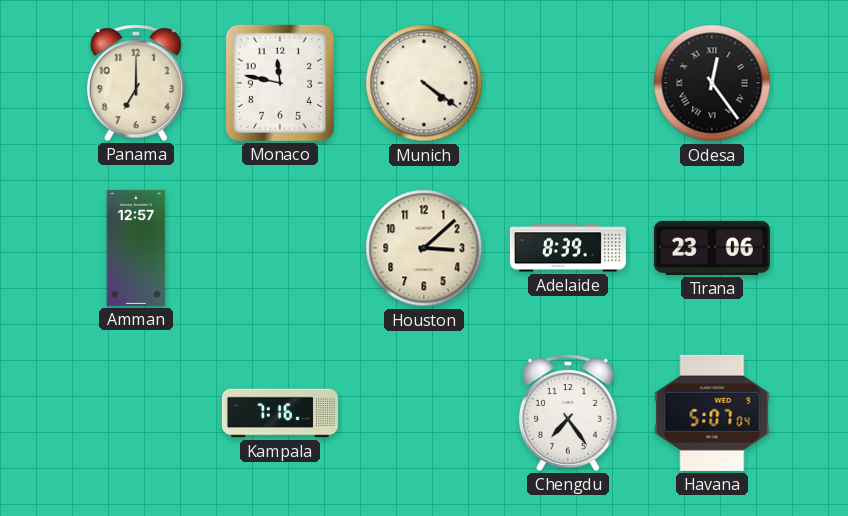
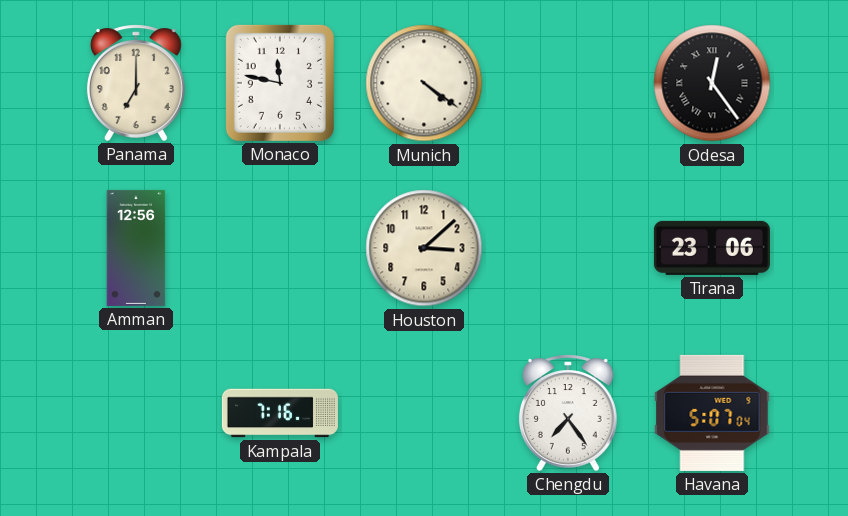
Amman: 12:57 -> 12:56
Adelaide: 8:39 -> none
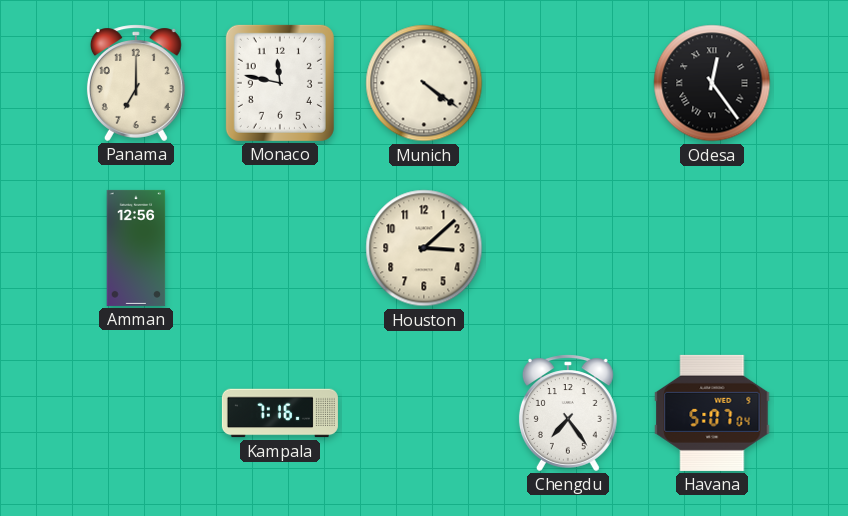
Tirana: 23:06 -> none
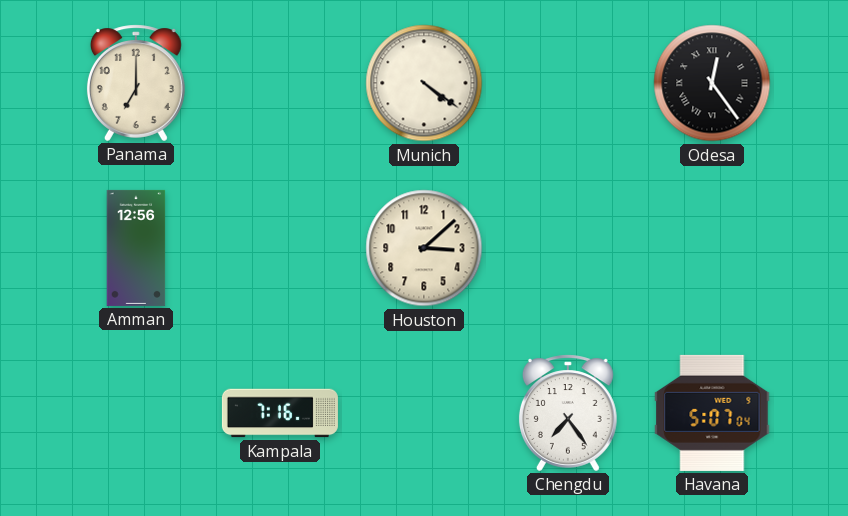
Monaco: 11:47 -> none
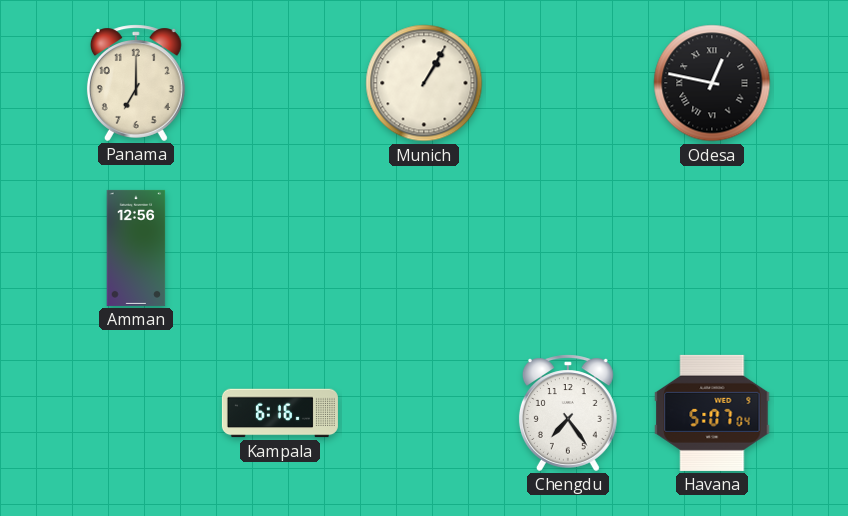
Munich: 4:21 -> 1:05
Odesa: 12:24 -> 12:47
Houston: 3:08 -> none
Kampala: 7:16 -> 6:16
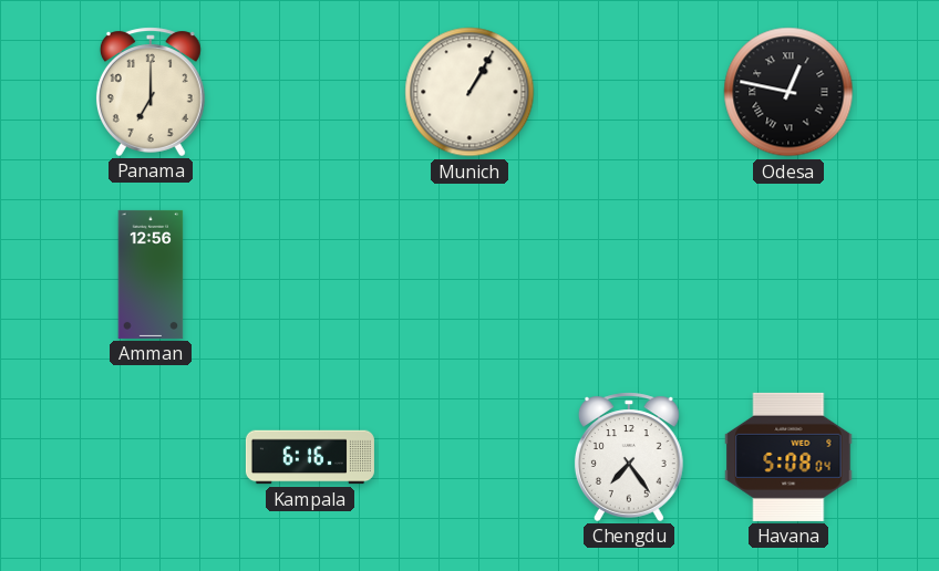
Havana: 5:07 -> 5:08
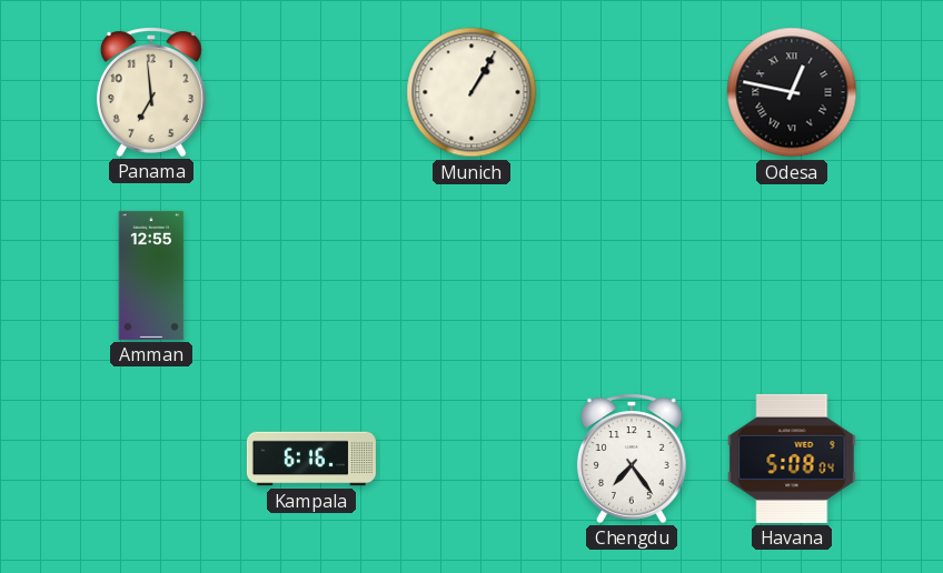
Panama: 7:00 -> 6:59
Amman: 12:56 -> 12:55
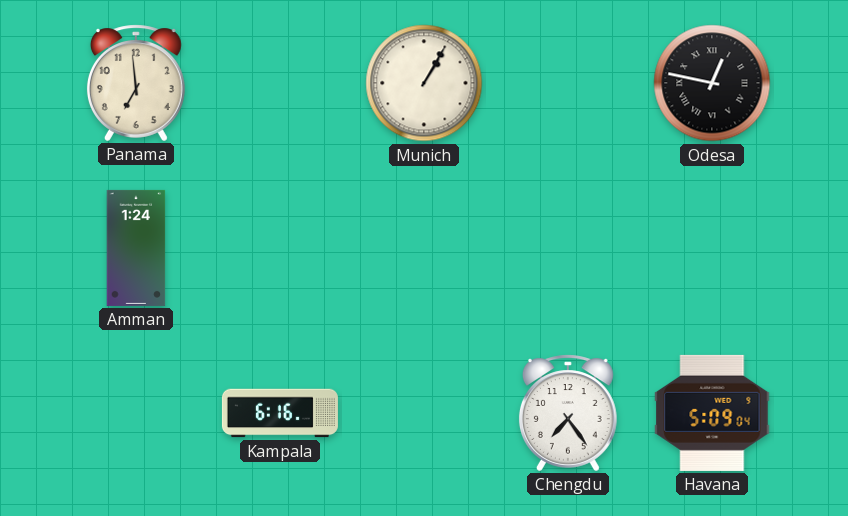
Amman: 12:55 -> 1:24
Havana: 5:08 -> 5:09
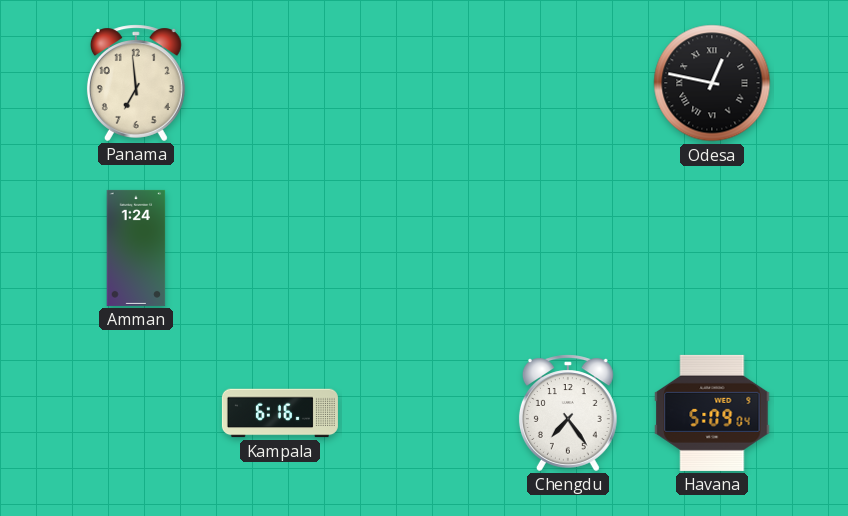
Munich: 1:05 -> none
